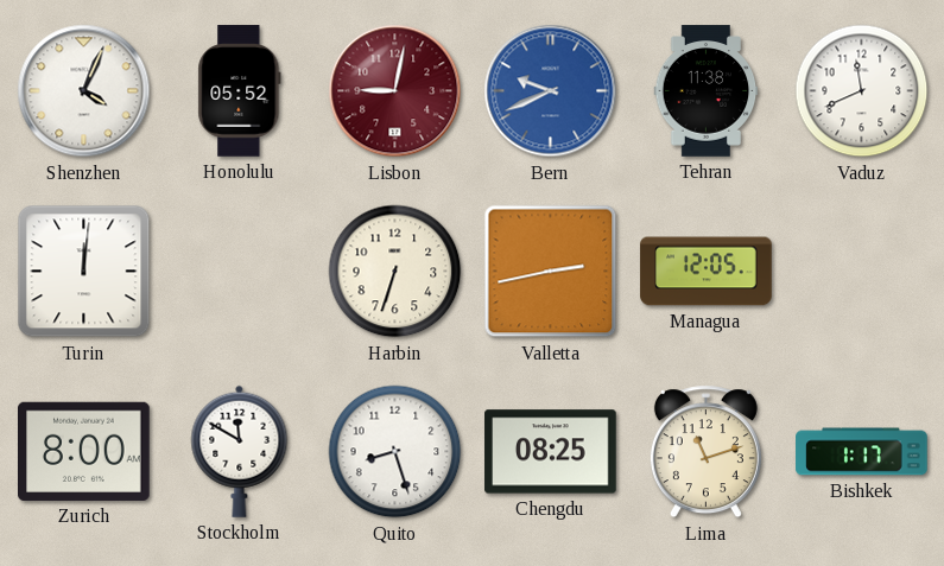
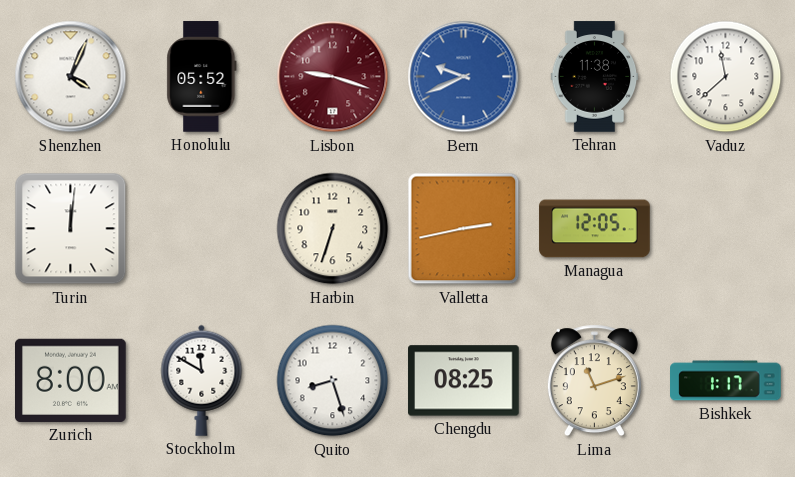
Lisbon: 9:02 -> 9:18
Vaduz: 11:41 -> 11:38
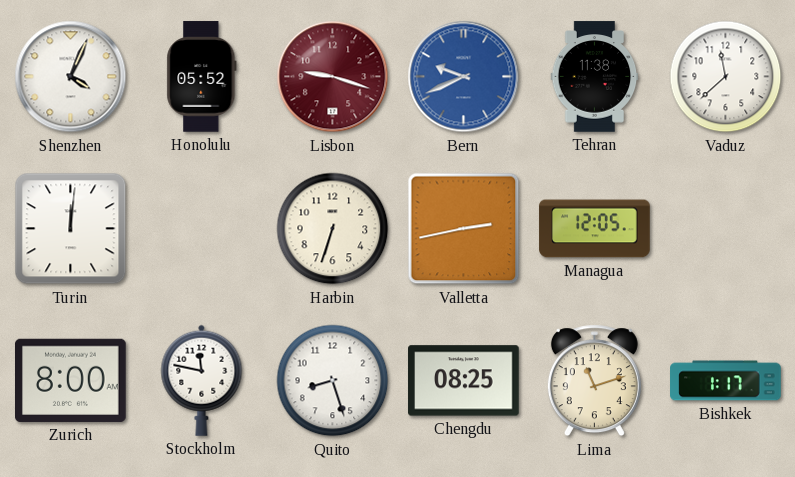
Stockholm: 11:50 -> 11:47
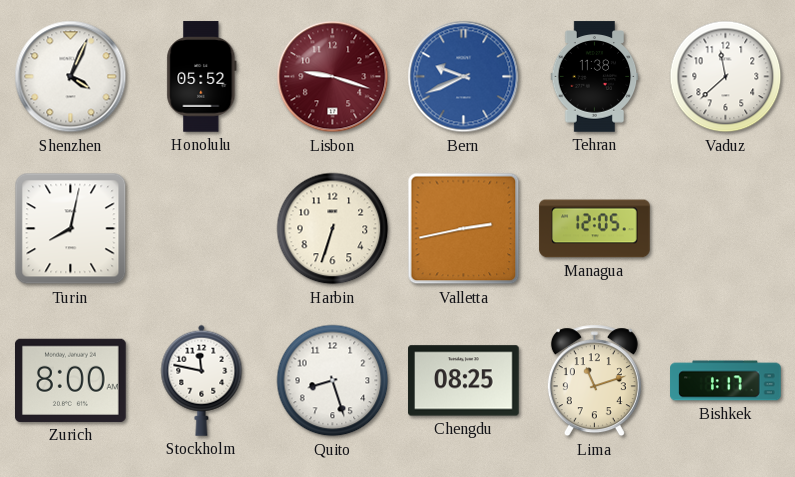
Turin: 12:01 -> 8:02
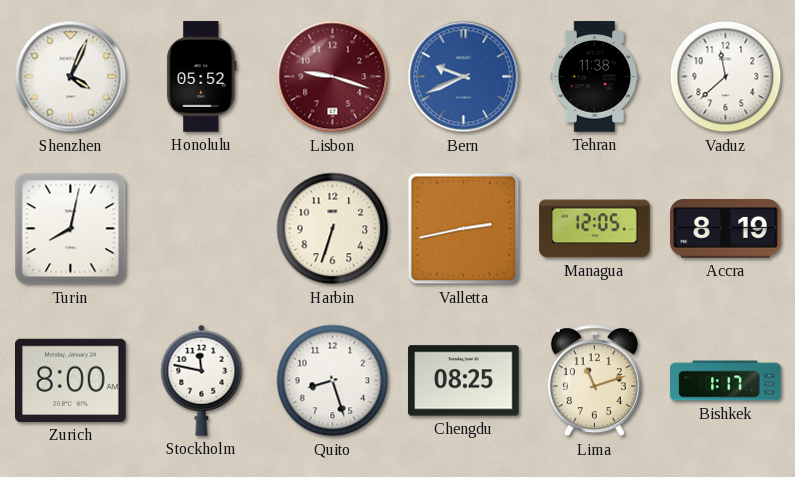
Accra: none -> 8:19
